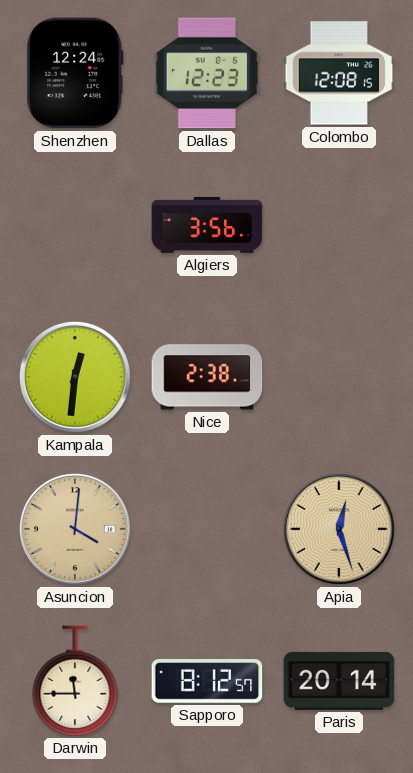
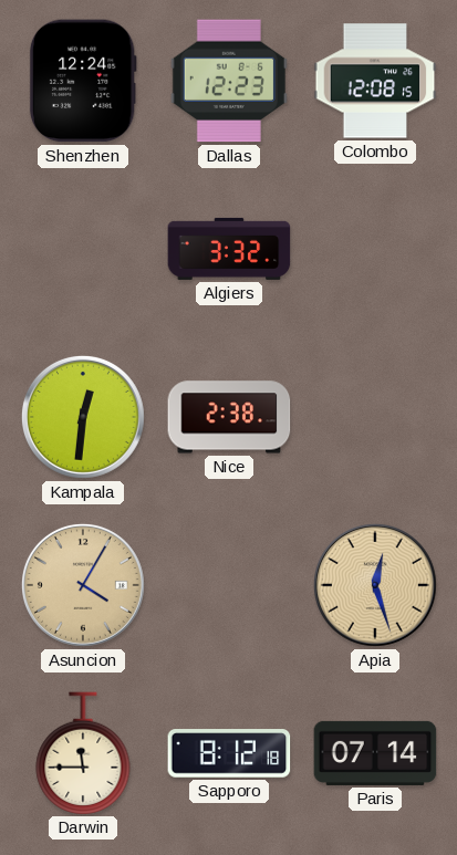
Algiers: 3:56 -> 3:32
Asuncion: 4:01 -> 4:05
Sapporo: 8:12:57 -> 8:12:18
Paris: 20:14 -> 07:14
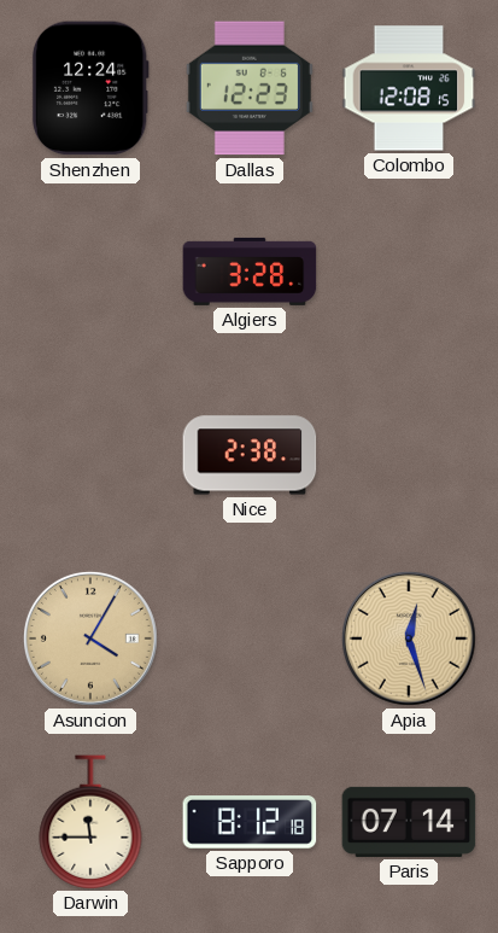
Algiers: 3:32 -> 3:28
Kampala: 12:31 -> none
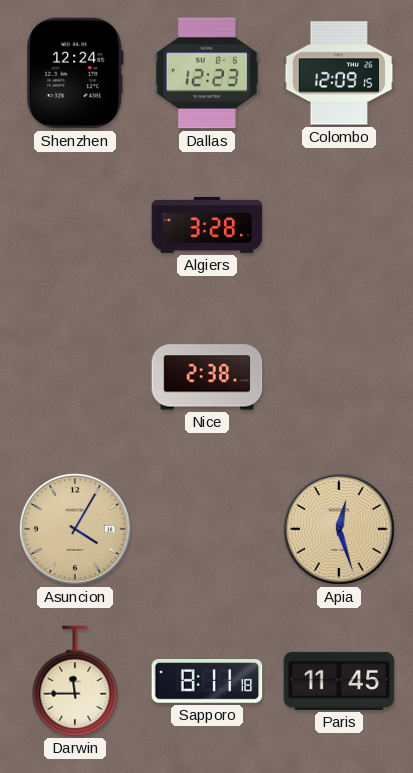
Colombo: 12:08 -> 12:09
Sapporo: 8:12 -> 8:11
Paris: 07:14 -> 11:45
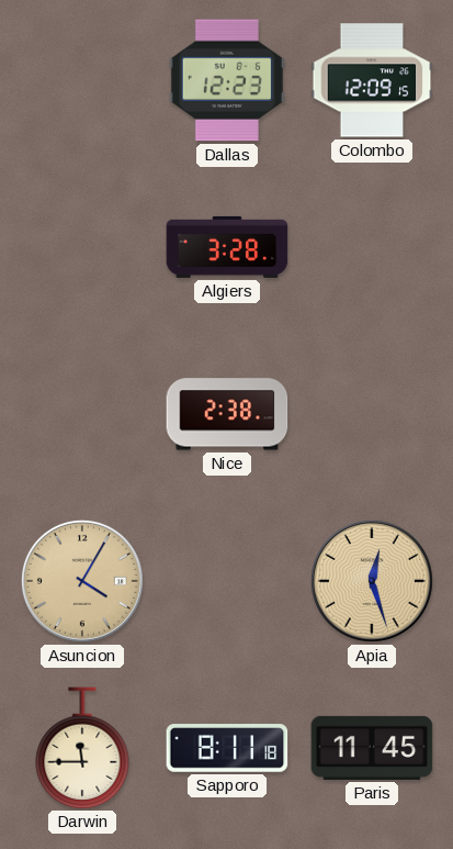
Shenzhen: 12:24 -> none
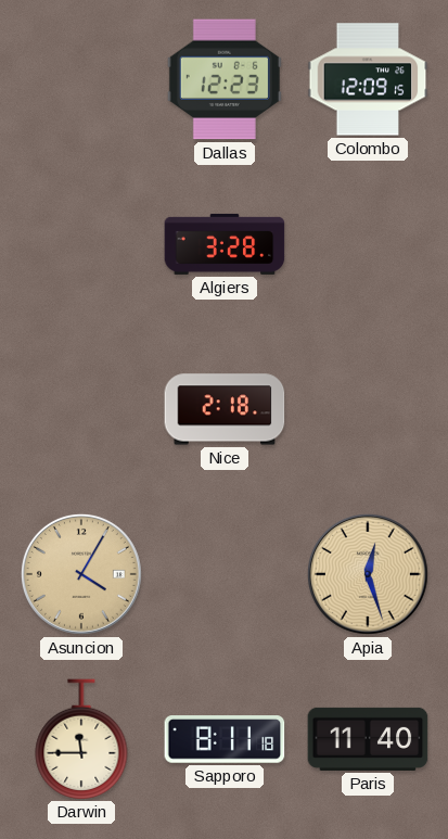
Nice: 2:38 -> 2:18
Paris: 11:45 -> 11:40
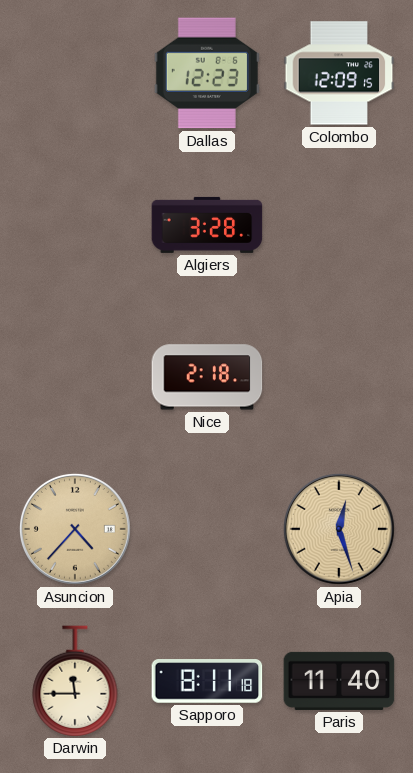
Asuncion: 4:05 -> 4:37
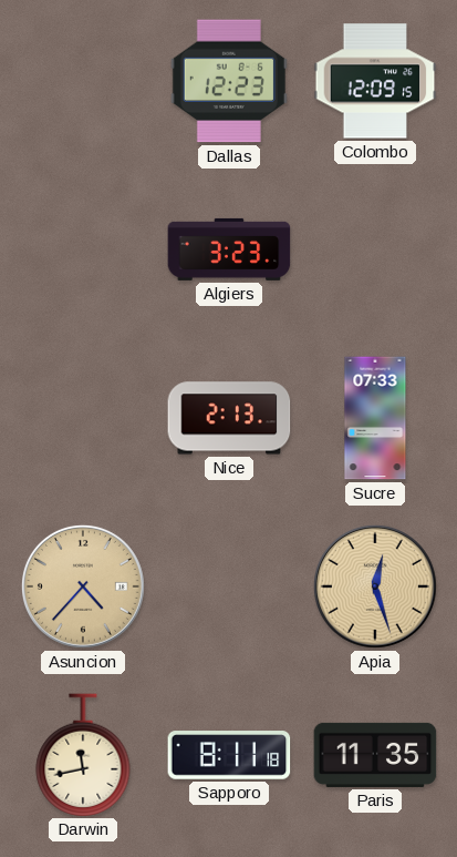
Algiers: 3:28 -> 3:23
Nice: 2:18 -> 2:13
Sucre: none -> 07:33
Darwin: 11:45 -> 11:43
Paris: 11:40 -> 11:35
